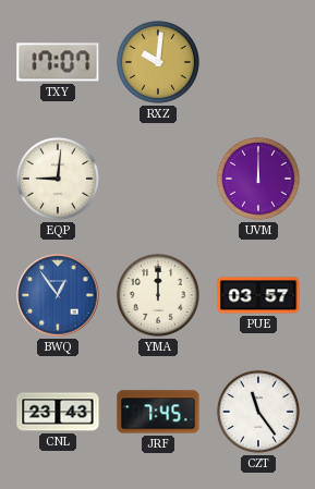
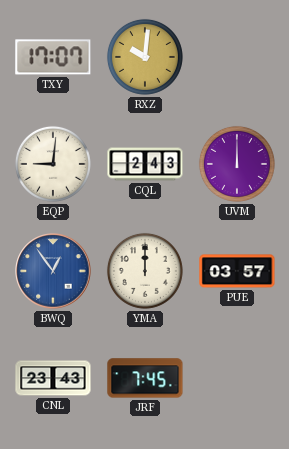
CQL: none -> 2:43
CZT: 11:24 -> none
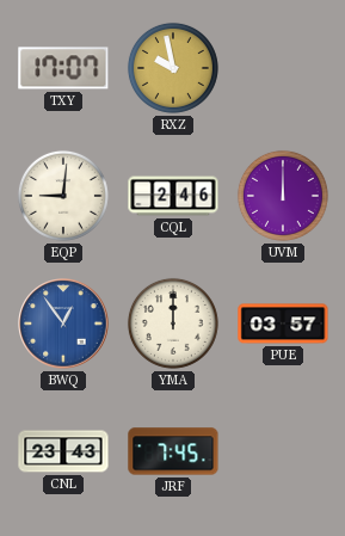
RXZ: 10:01 -> 9:58
CQL: 2:43 -> 2:46
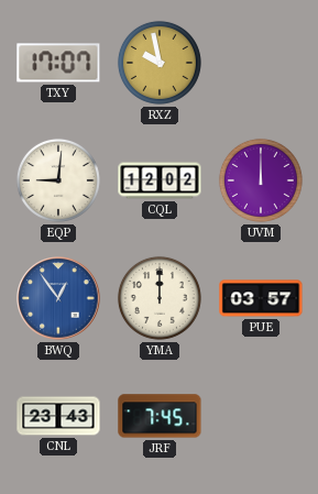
CQL: 2:46 -> 12:02
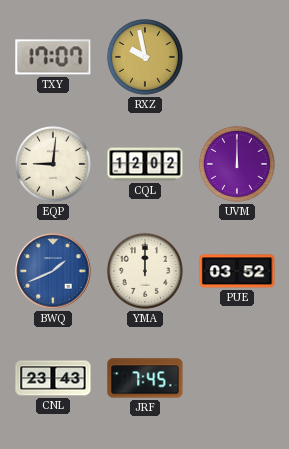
BWQ: 12:54 -> 1:41
PUE: 03:57 -> 03:52
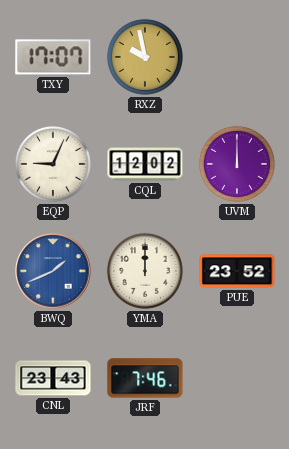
EQP: 9:01 -> 9:04
PUE: 03:52 -> 23:52
JRF: 7:45 -> 7:46
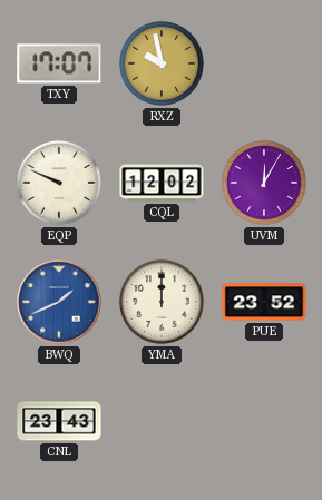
EQP: 9:04 -> 9:49
UVM: 12:00 -> 12:05
JRF: 7:46 -> none
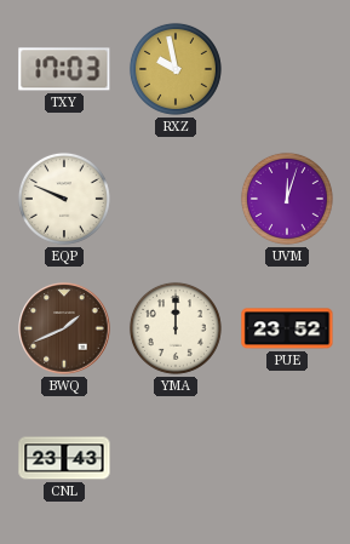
TXY: 17:07 -> 17:03
CQL: 12:02 -> none
UVM: 12:05 -> 12:03
BWQ dial: blue -> brown
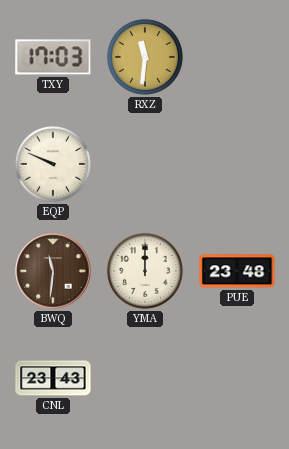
RXZ: 9:58 -> 11:31
UVM: 12:03 -> none
BWQ: 1:41 -> 11:31
PUE: 23:52 -> 23:48
